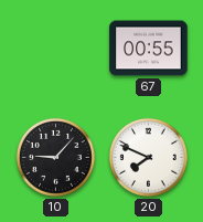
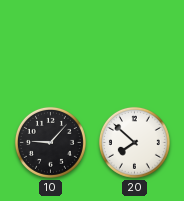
67: 00:55 -> none
20: 7:49 -> 7:52
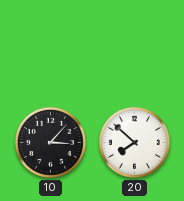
10: 9:07 -> 3:07
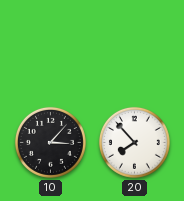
20: 7:52 -> 7:53
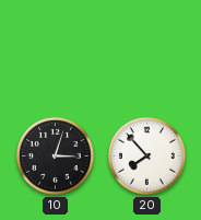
10: 3:07 -> 3:03
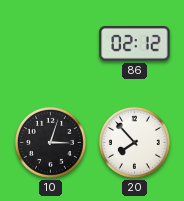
86: none -> 02:12
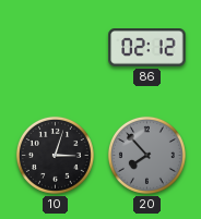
20 dial: white -> grey
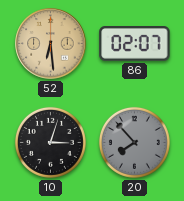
52: none -> 6:29
86: 02:12 -> 02:07
